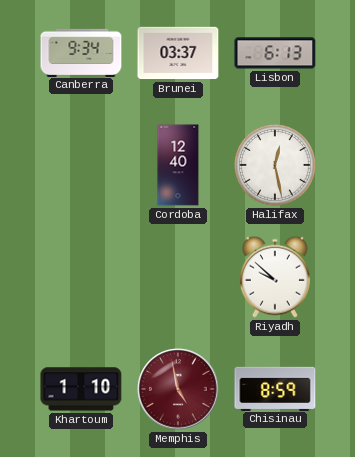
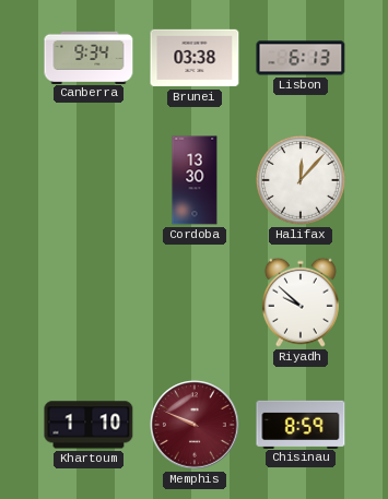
Brunei: 03:37 -> 03:38
Cordoba: 12:40 -> 13:30
Halifax: 12:28 -> 12:07
Memphis: 4:58 -> 9:49
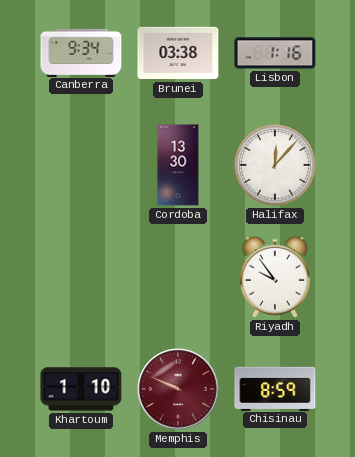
Lisbon: 6:13 -> 1:16
Riyadh: 9:52 -> 9:54
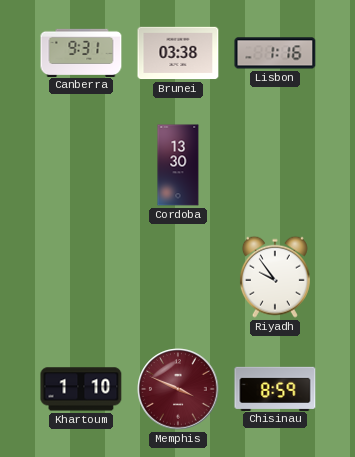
Canberra: 9:34 -> 9:31
Halifax: 12:07 -> none
Memphis: 9:49 -> 3:49
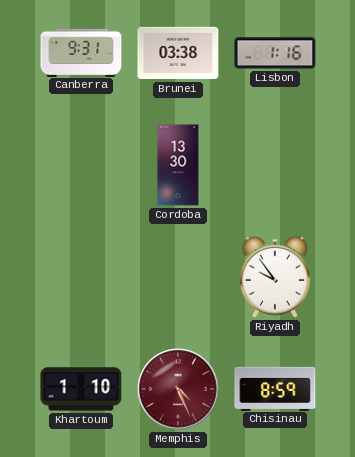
Memphis: 3:49 -> 4:26
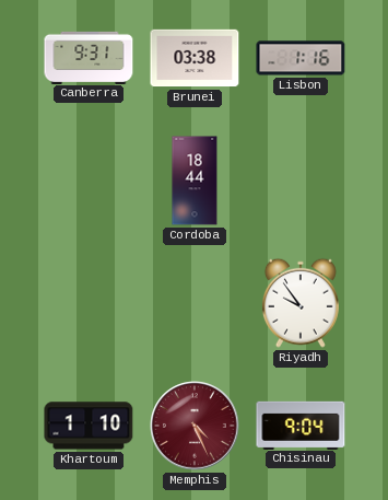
Cordoba: 13:30 -> 18:44
Chisinau: 8:59 -> 9:04
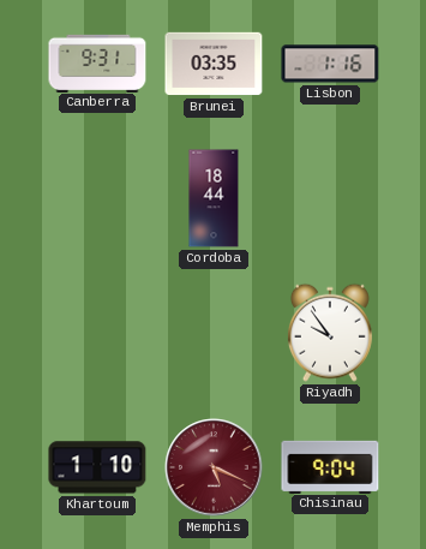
Brunei: 03:38 -> 03:35
Memphis: 4:26 -> 5:19
